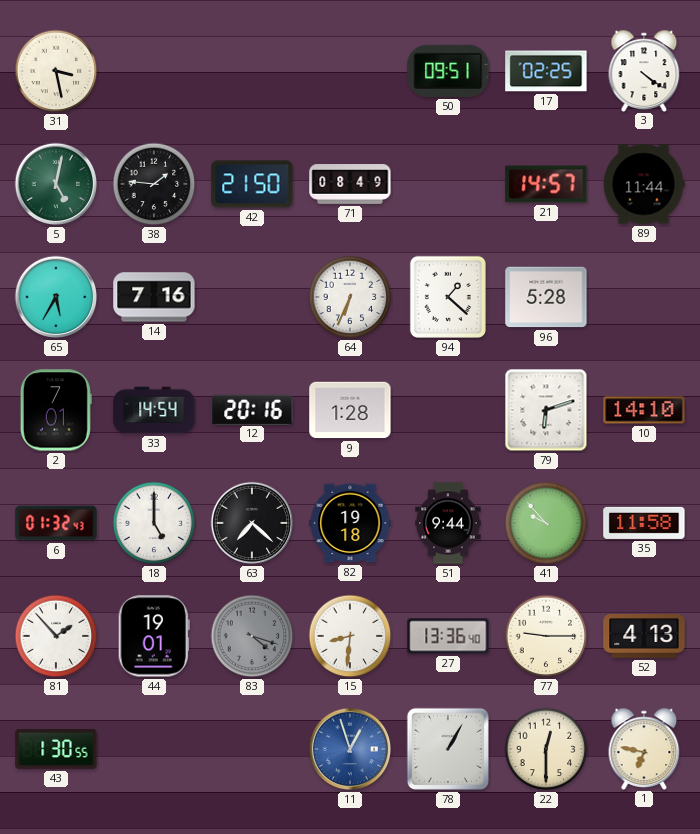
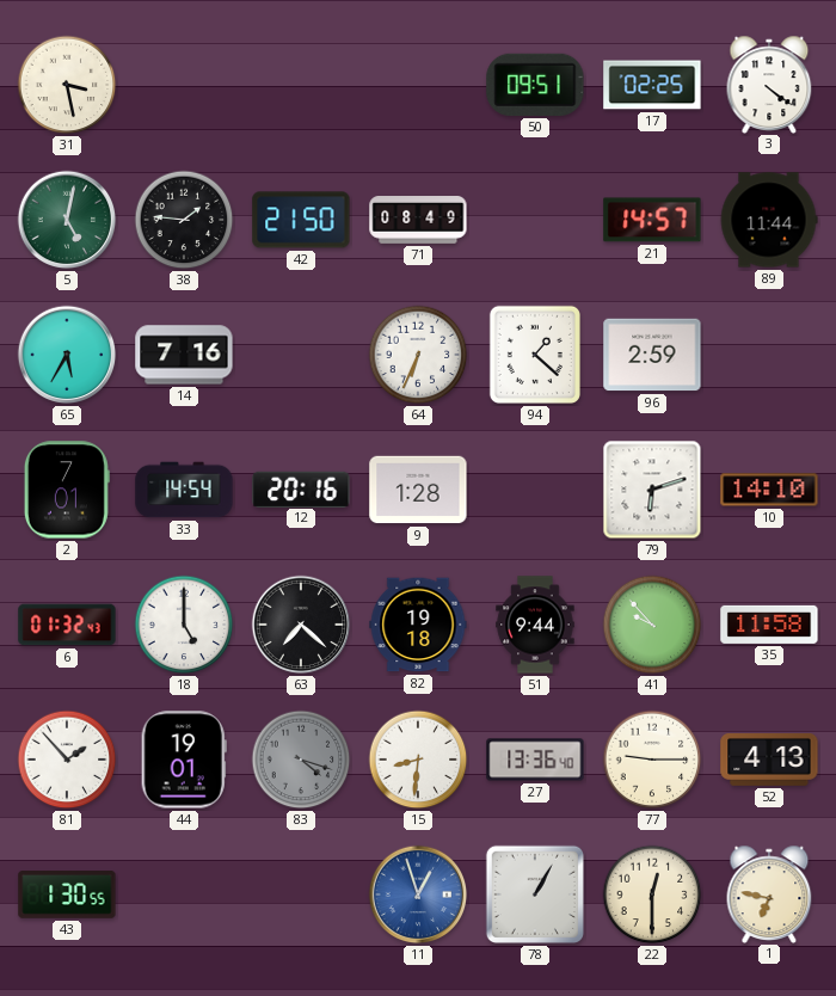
96: 5:28 -> 2:59
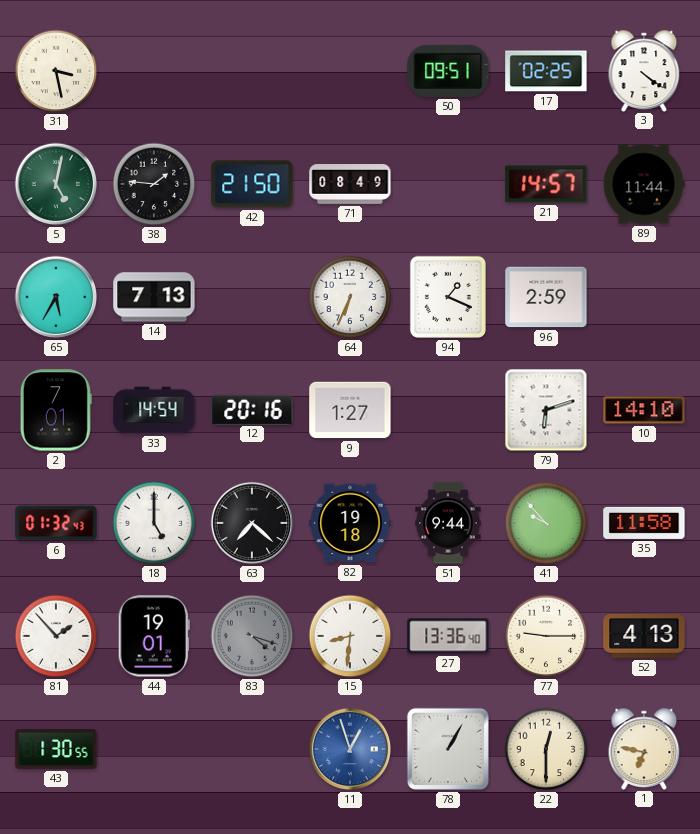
14: 7:16 -> 7:13
94: 1:22 -> 1:19
9: 1:28 -> 1:27
